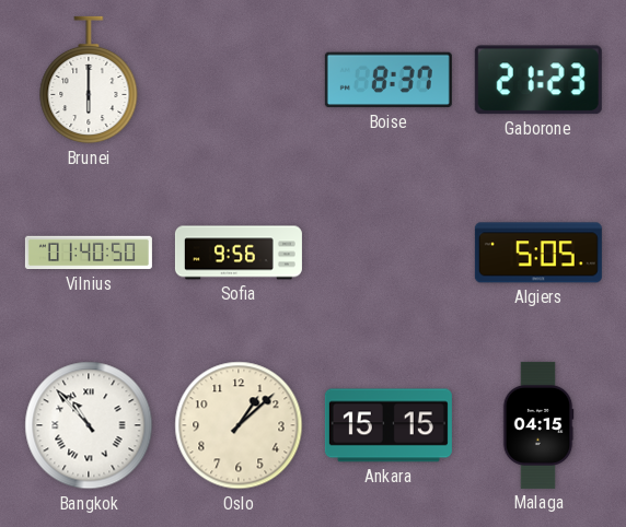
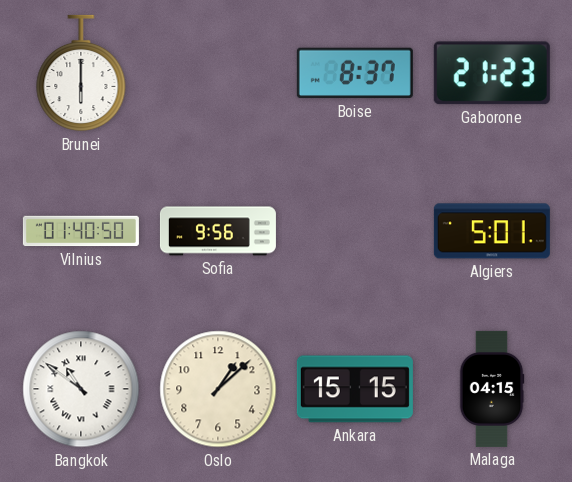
Algiers: 5:05 -> 5:01
Bangkok: 10:53 -> 10:51
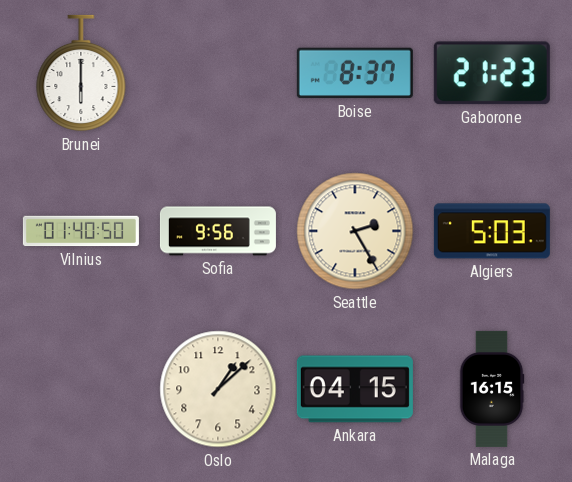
Seattle: none -> 2:25
Algiers: 5:01 -> 5:03
Bangkok: 10:51 -> none
Ankara: 15:15 -> 04:15
Malaga: 04:15 -> 16:15
